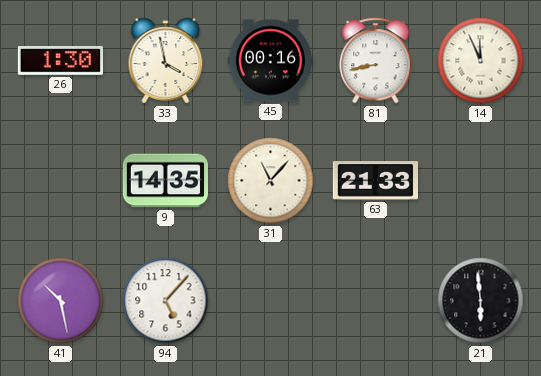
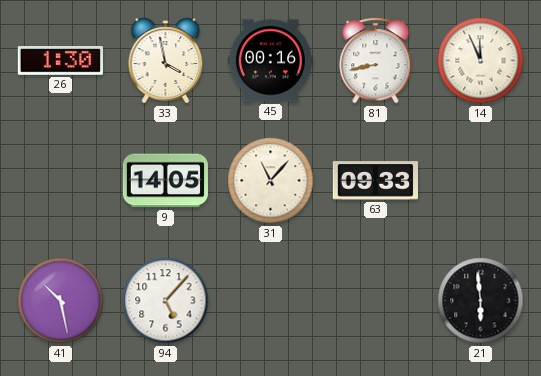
9: 14:35 -> 14:05
63: 21:33 -> 09:33
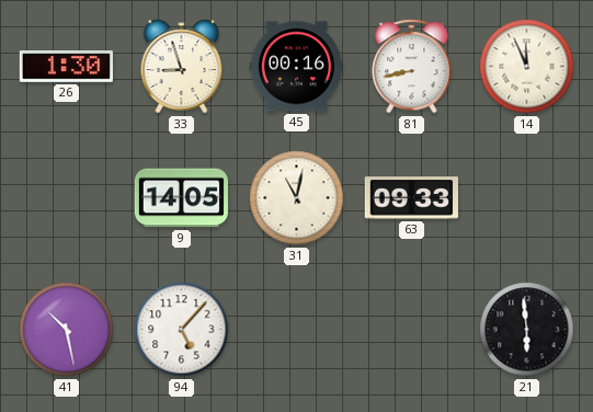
33: 3:58 -> 8:57
31: 11:07 -> 11:02
